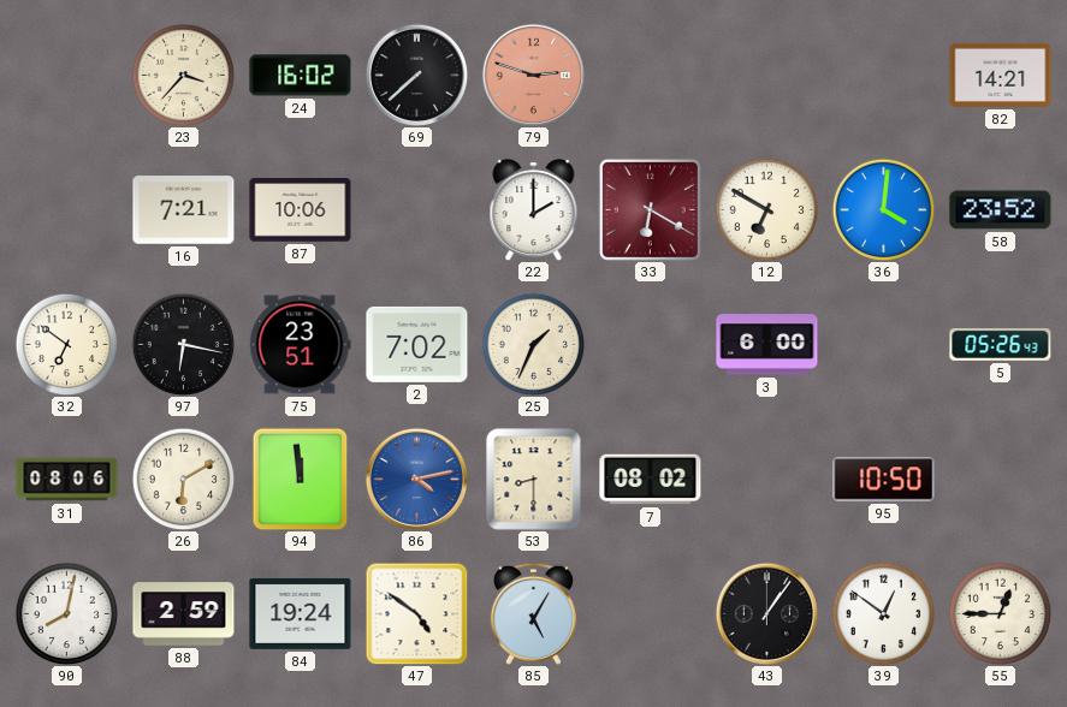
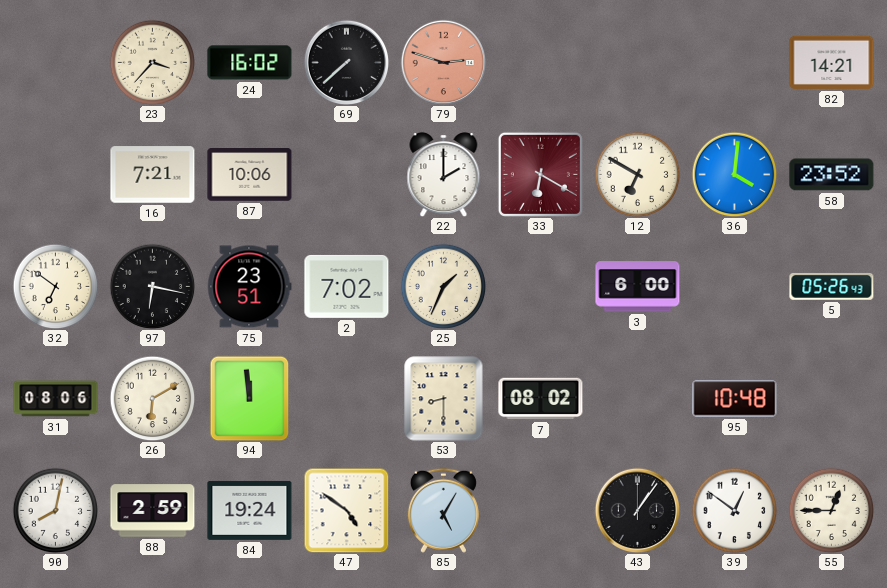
86: 4:13 -> none
95: 10:50 -> 10:48
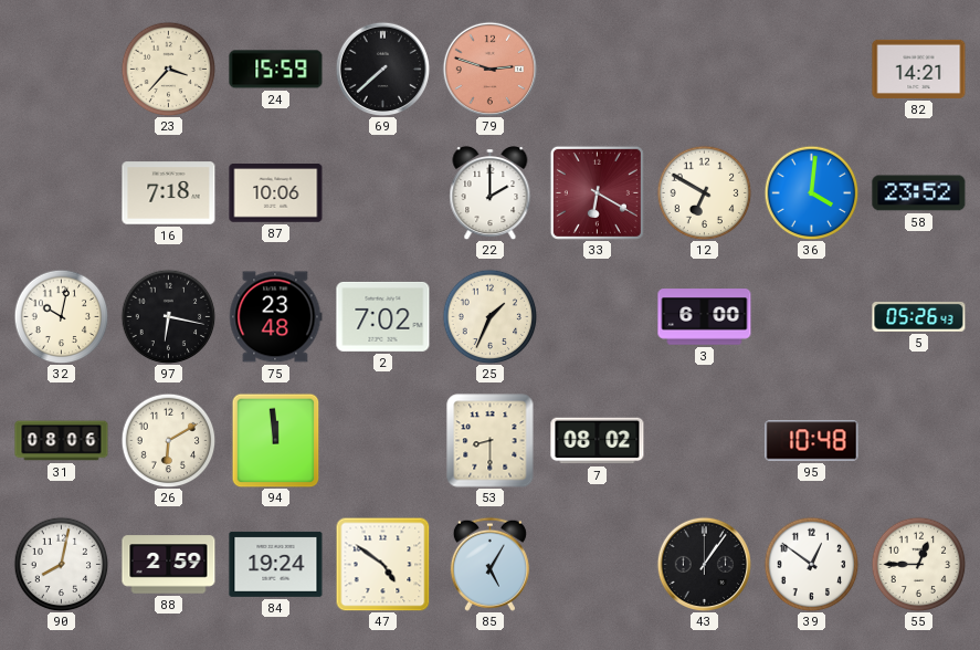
24: 16:02 -> 15:59
16: 7:21 -> 7:18
32: 6:51 -> 10:02
75: 23:51 -> 23:48
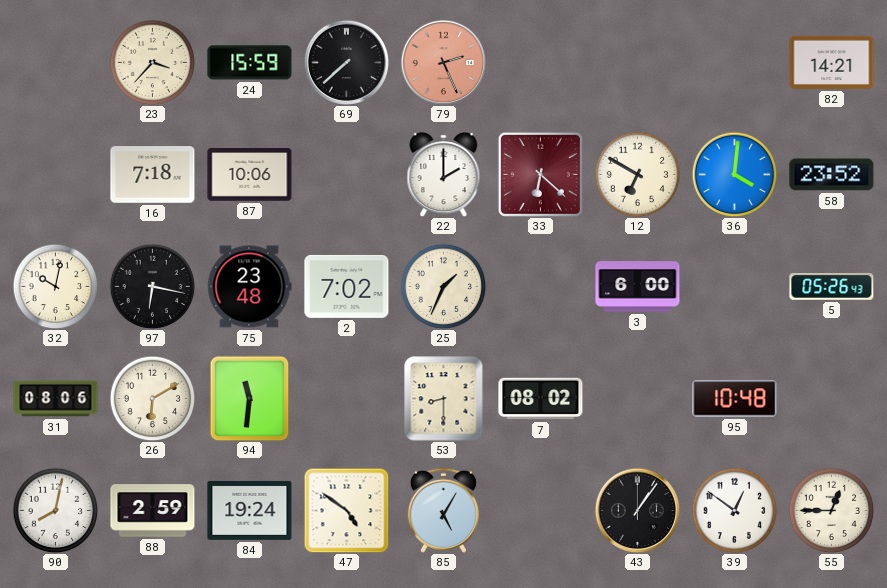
79: 2:48 -> 2:26
33: 6:20 -> 6:22
94: 11:59 -> 11:31
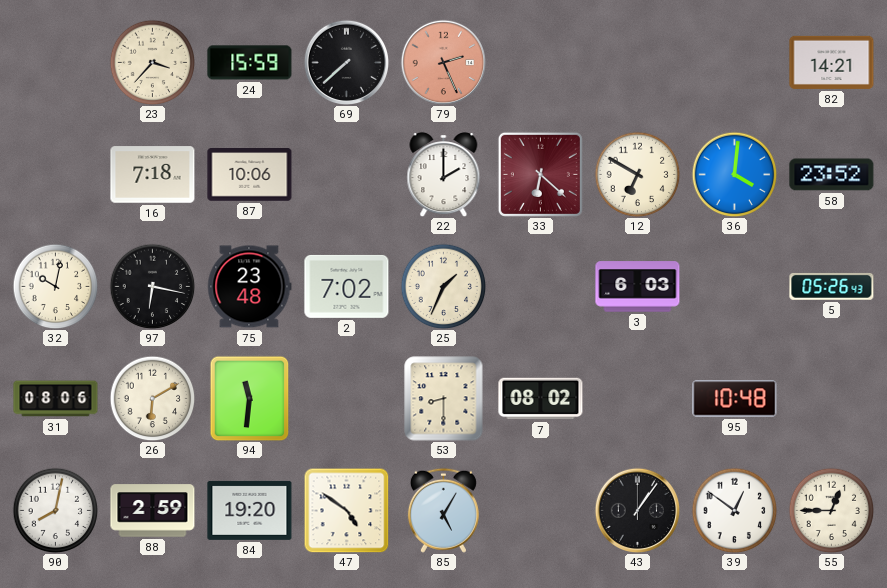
3: 6:00 -> 6:03
84: 19:24 -> 19:20
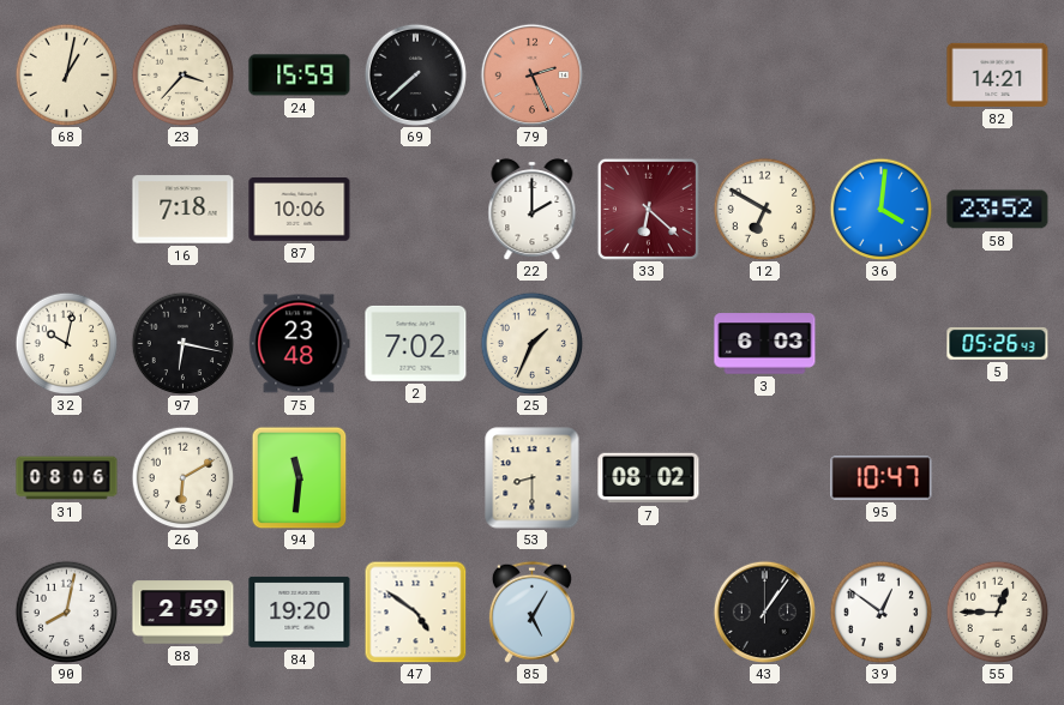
68: none -> 1:02
95: 10:48 -> 10:47
